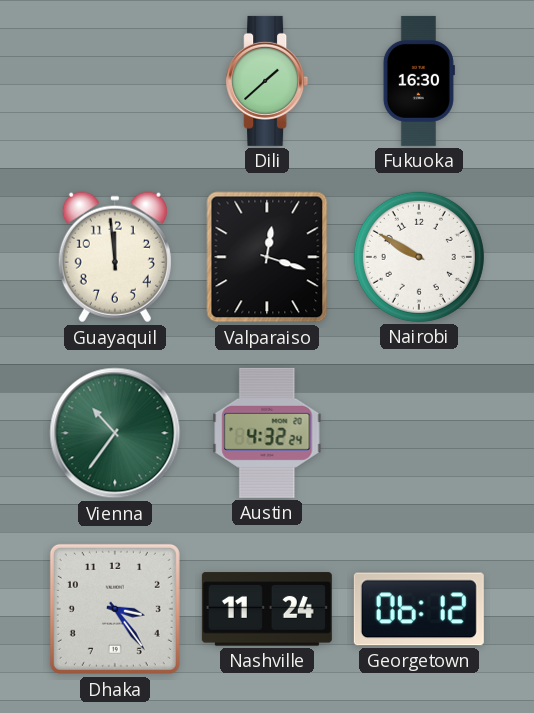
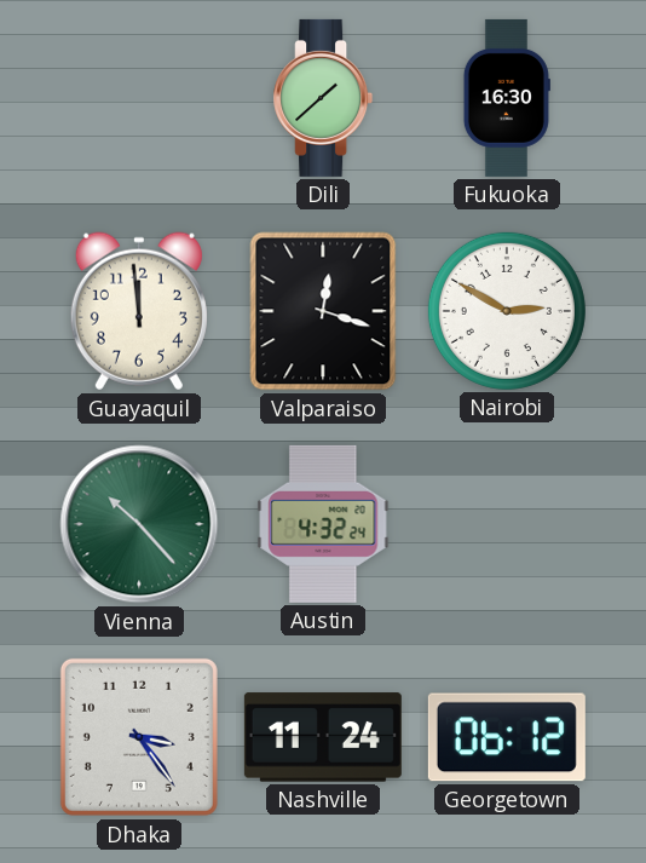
Nairobi: 9:50 -> 2:50
Vienna: 10:36 -> 10:23
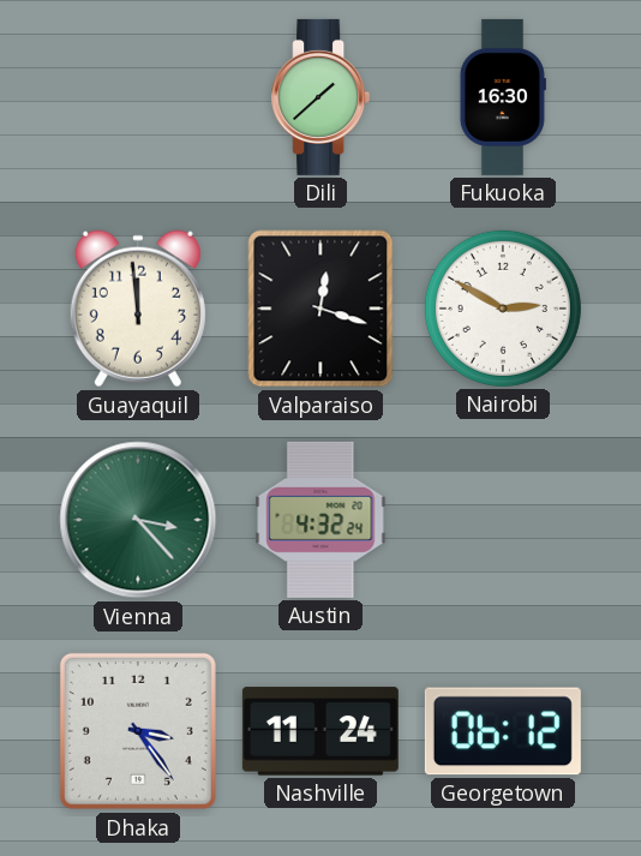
Vienna: 10:23 -> 3:23
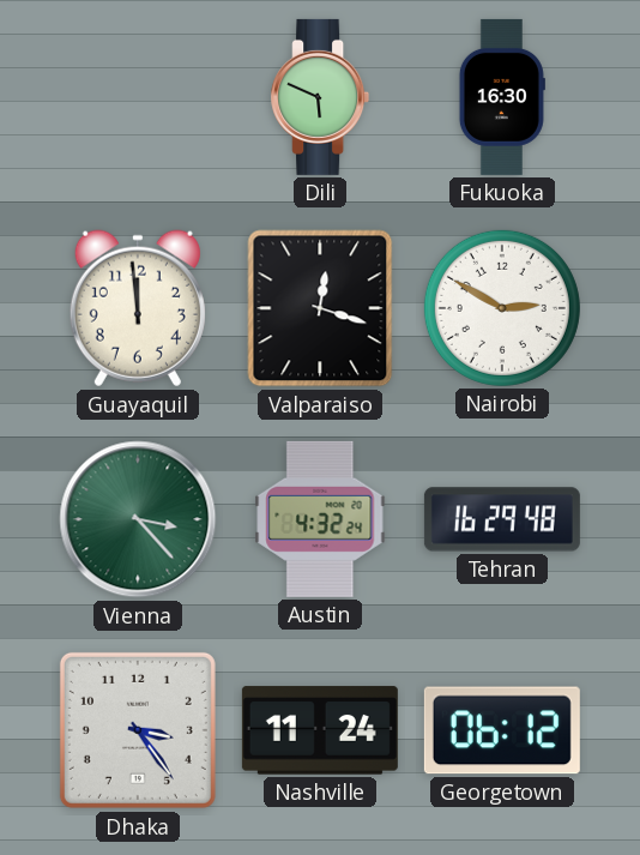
Dili: 1:38 -> 5:49
Tehran: none -> 16:29
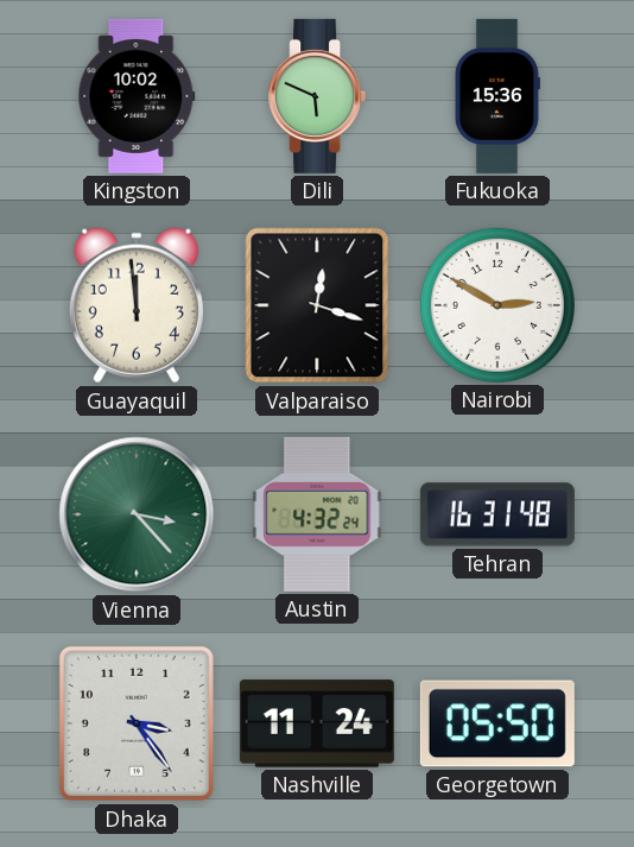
Kingston: none -> 10:02
Fukuoka: 16:30 -> 15:36
Tehran: 16:29 -> 16:31
Georgetown: 06:12 -> 05:50
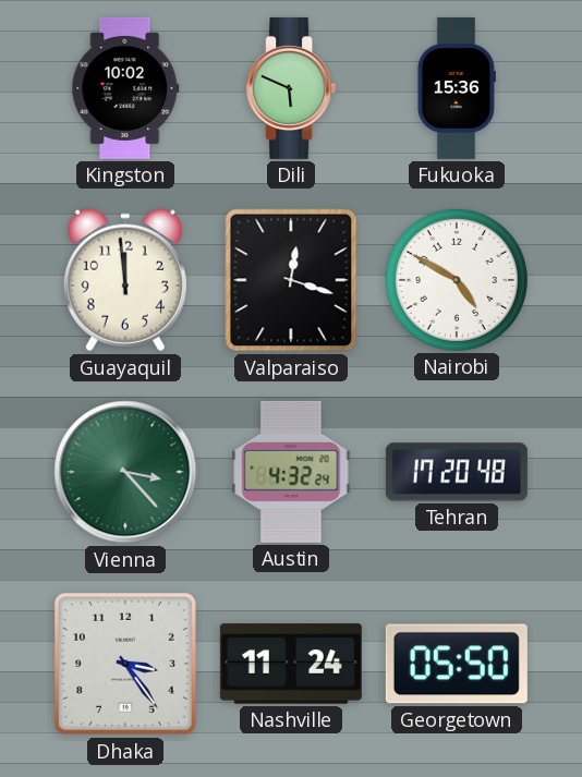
Nairobi: 2:50 -> 4:50
Tehran: 16:31 -> 17:20
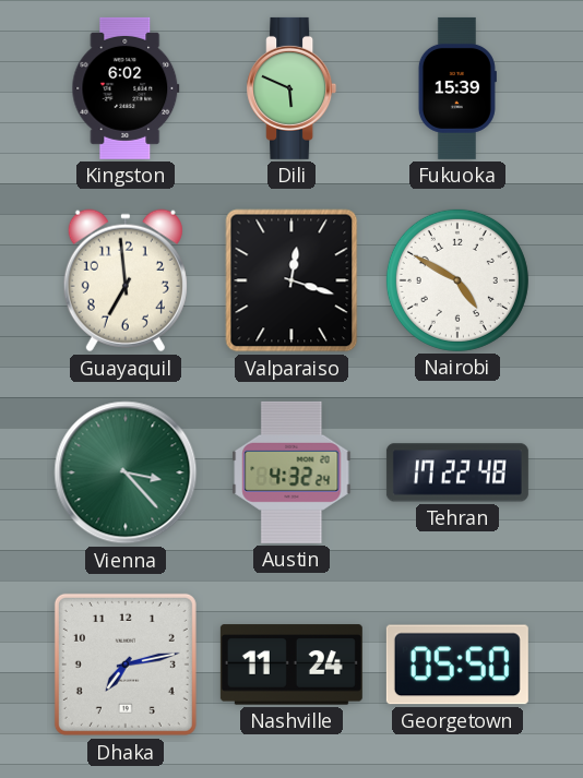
Kingston: 10:02 -> 6:02
Fukuoka: 15:36 -> 15:39
Guayaquil: 11:59 -> 6:59
Tehran: 17:20 -> 17:22
Dhaka: 3:24 -> 7:13
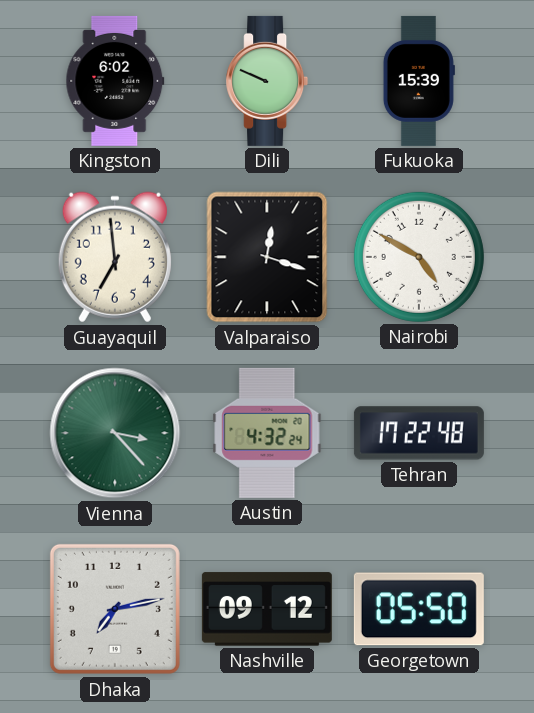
Dili: 5:49 -> 9:49
Nashville: 11:24 -> 09:12
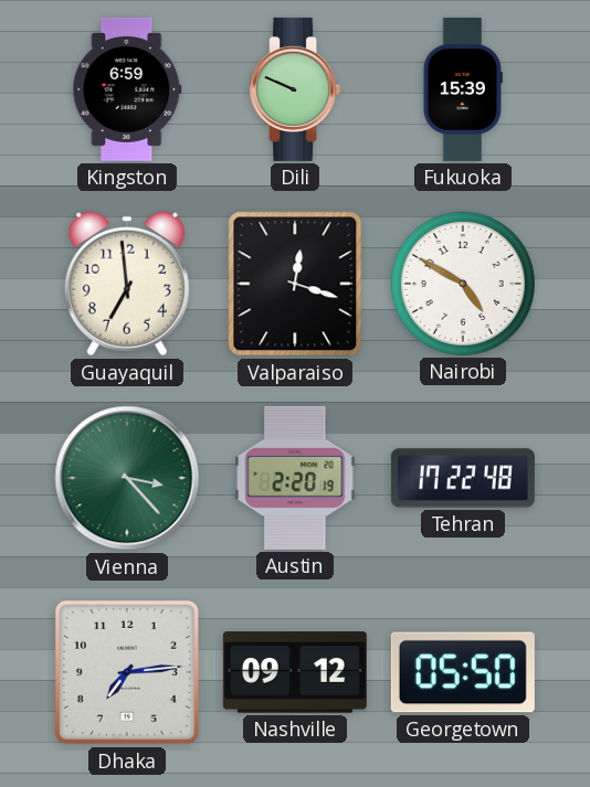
Kingston: 6:02 -> 6:59
Austin: 4:32 -> 2:20
Dhaka: 7:13 -> 7:14
